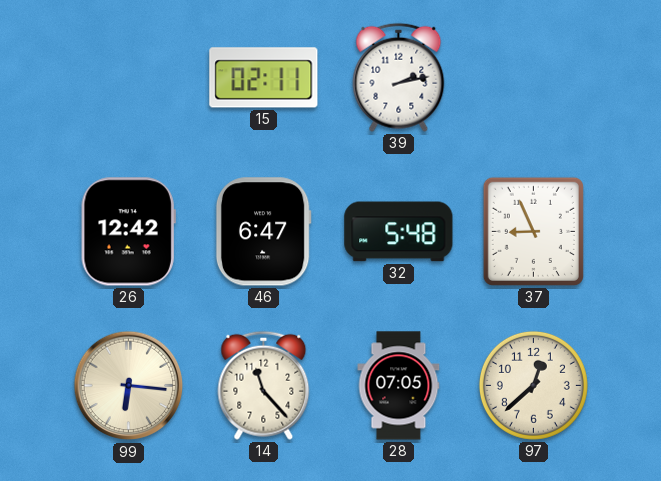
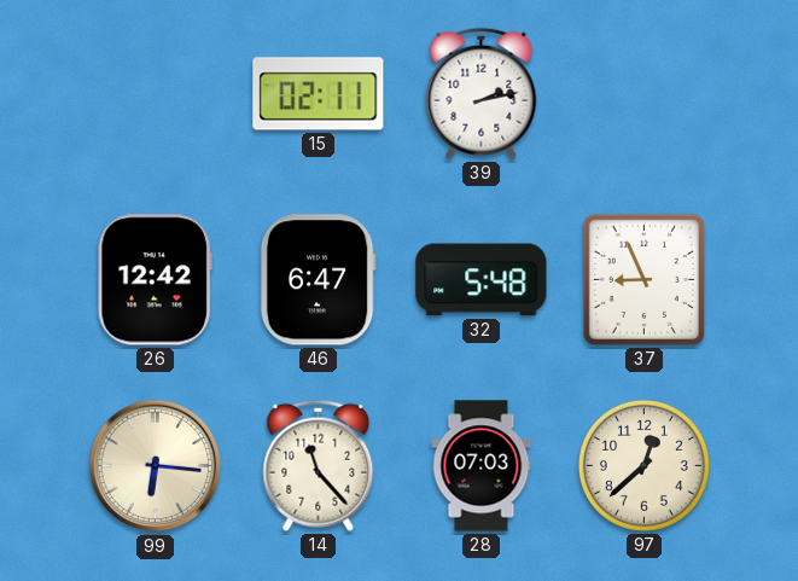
28: 07:05 -> 07:03
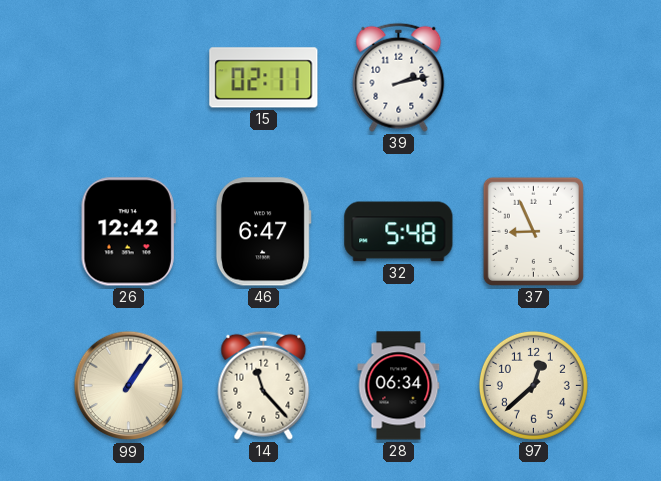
99: 6:16 -> 1:06
28: 07:03 -> 06:34
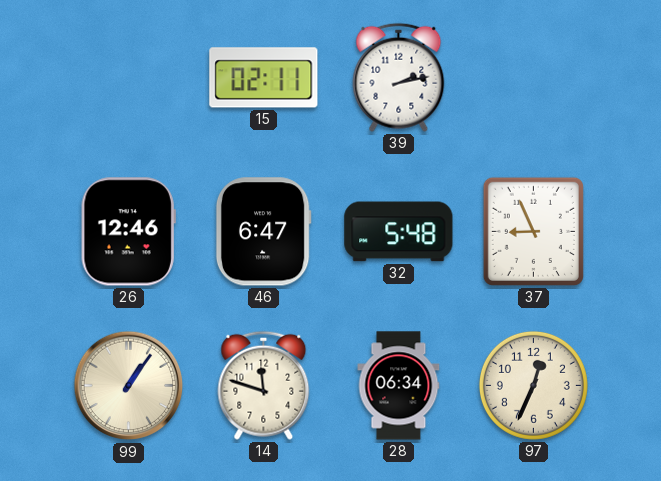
26: 12:42 -> 12:46
14: 11:23 -> 11:48
97: 12:38 -> 12:34
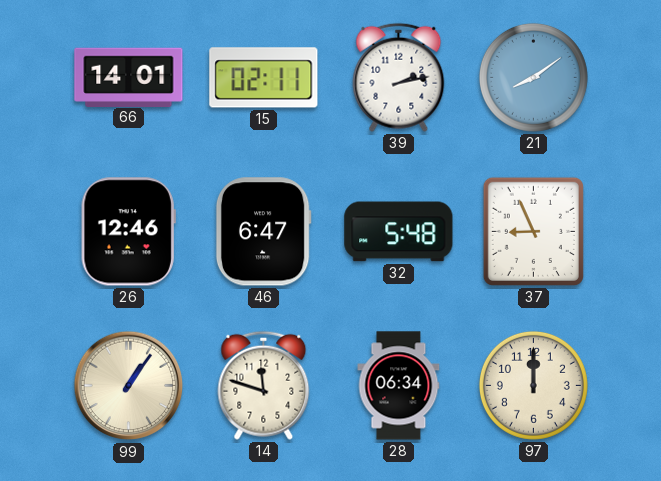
66: none -> 14:01
21: none -> 8:09
97: 12:34 -> 12:00
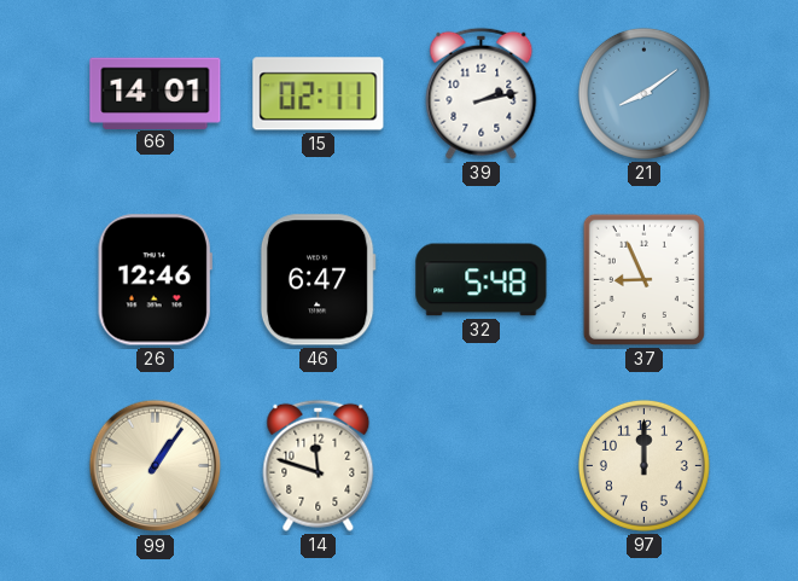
28: 06:34 -> none
